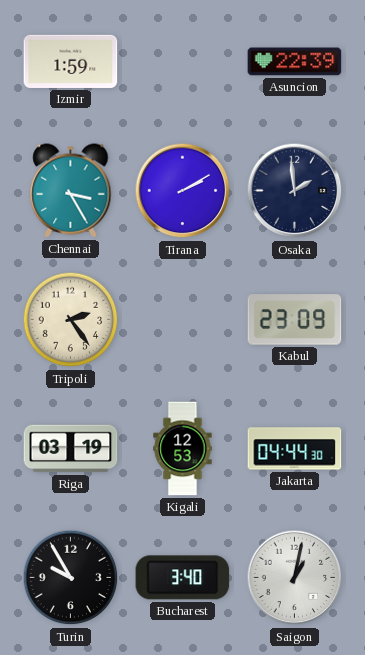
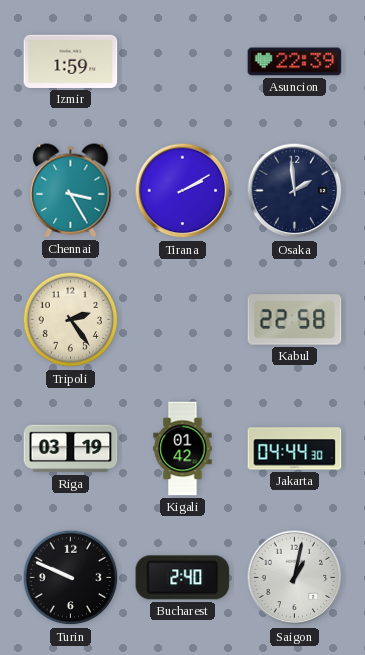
Kabul: 23:09 -> 22:58
Kigali: 12:53 -> 01:42
Turin: 9:55 -> 9:49
Bucharest: 3:40 -> 2:40
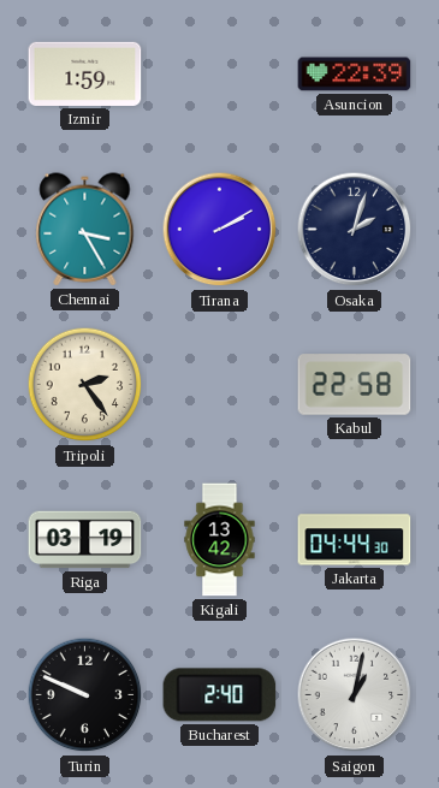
Osaka: 1:59 -> 2:03
Kigali: 01:42 -> 13:42
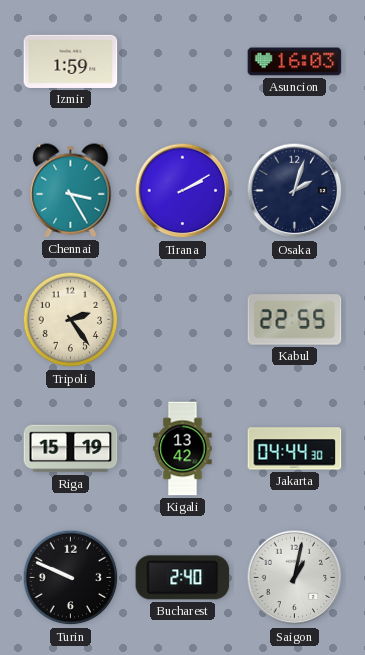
Asuncion: 22:39 -> 16:03
Kabul: 22:58 -> 22:55
Riga: 03:19 -> 15:19
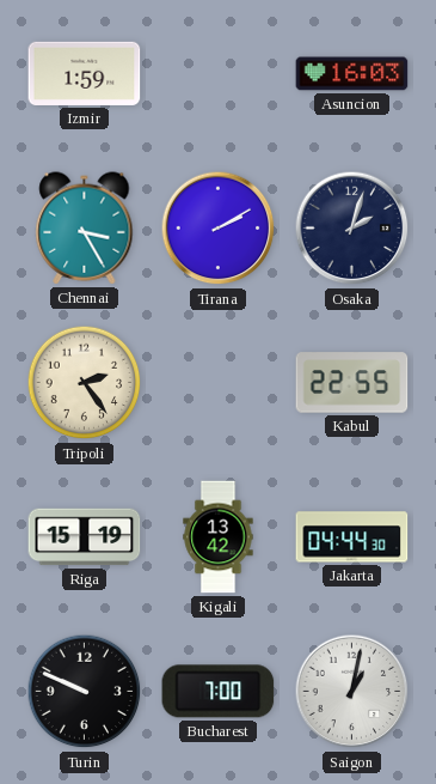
Bucharest: 2:40 -> 7:00
